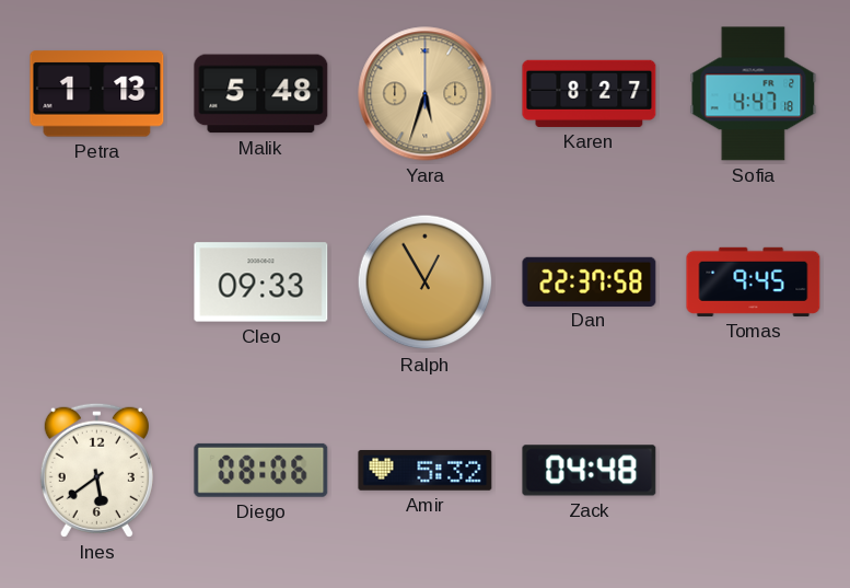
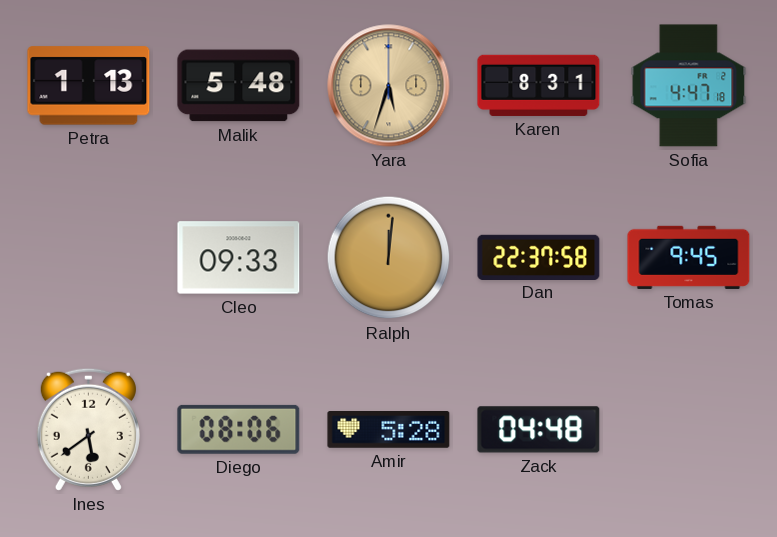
Karen: 8:27 -> 8:31
Ralph: 12:55 -> 12:01
Amir: 5:32 -> 5:28
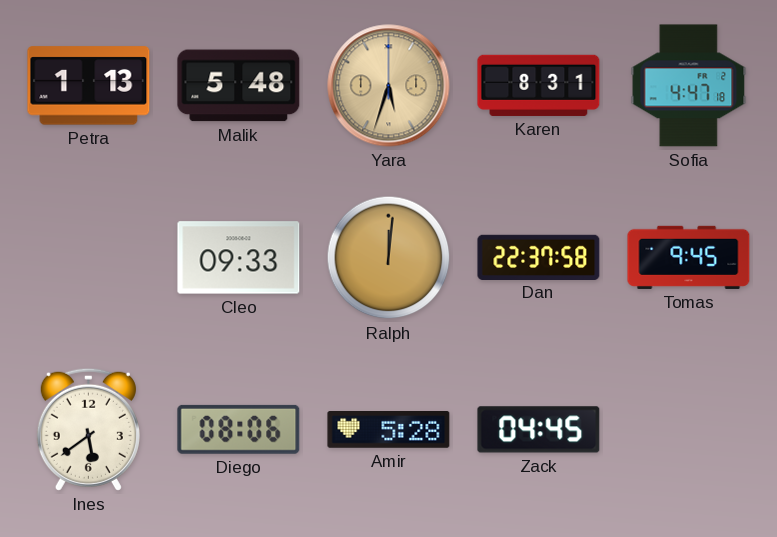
Zack: 04:48 -> 04:45
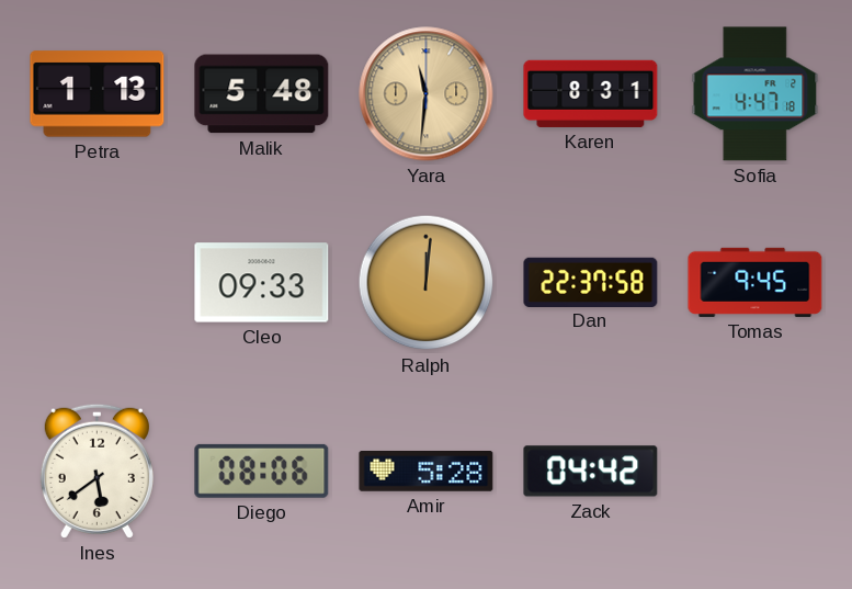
Yara: 5:33 -> 11:31
Zack: 04:45 -> 04:42
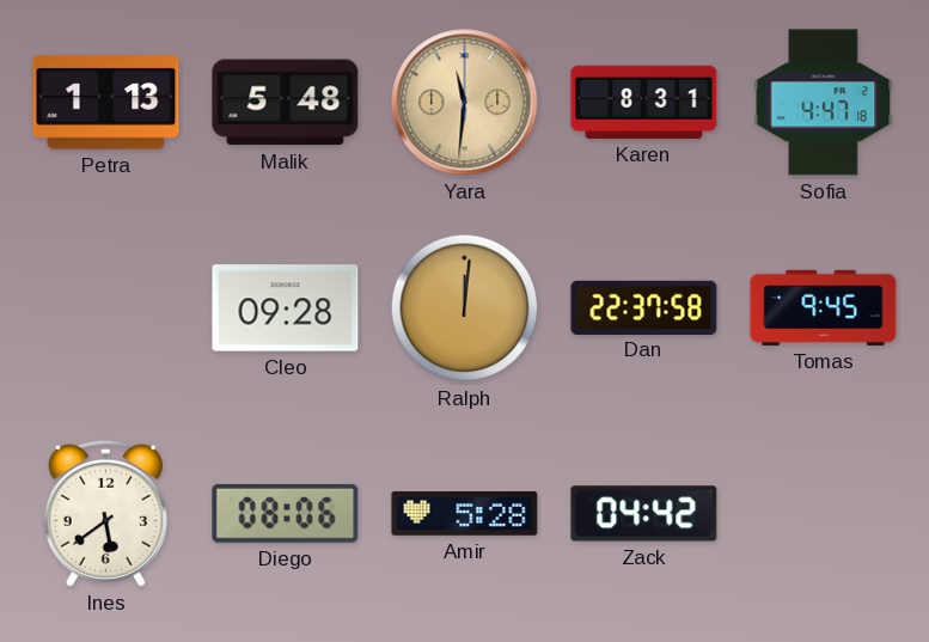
Cleo: 09:33 -> 09:28
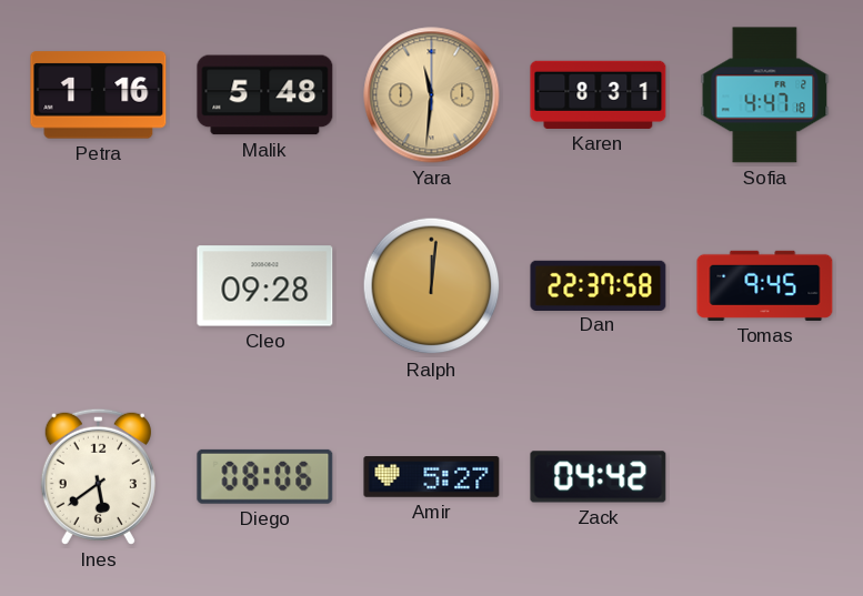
Petra: 1:13 -> 1:16
Amir: 5:28 -> 5:27
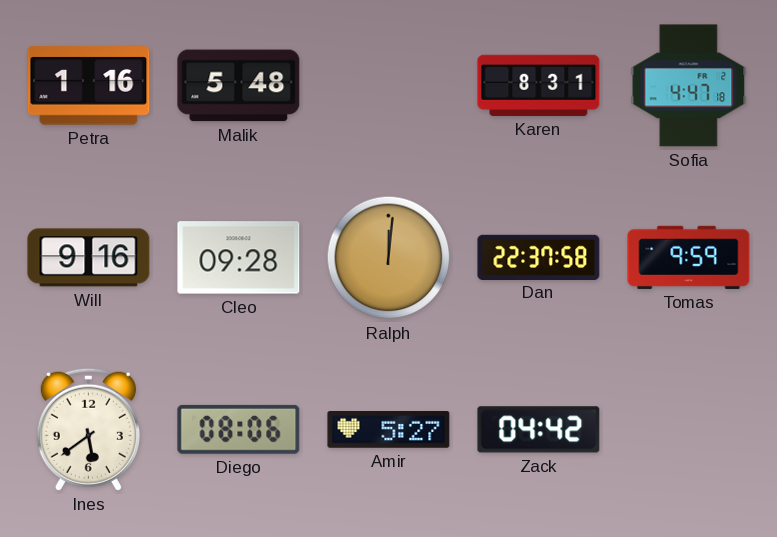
Yara: 11:31 -> none
Will: none -> 9:16
Tomas: 9:45 -> 9:59
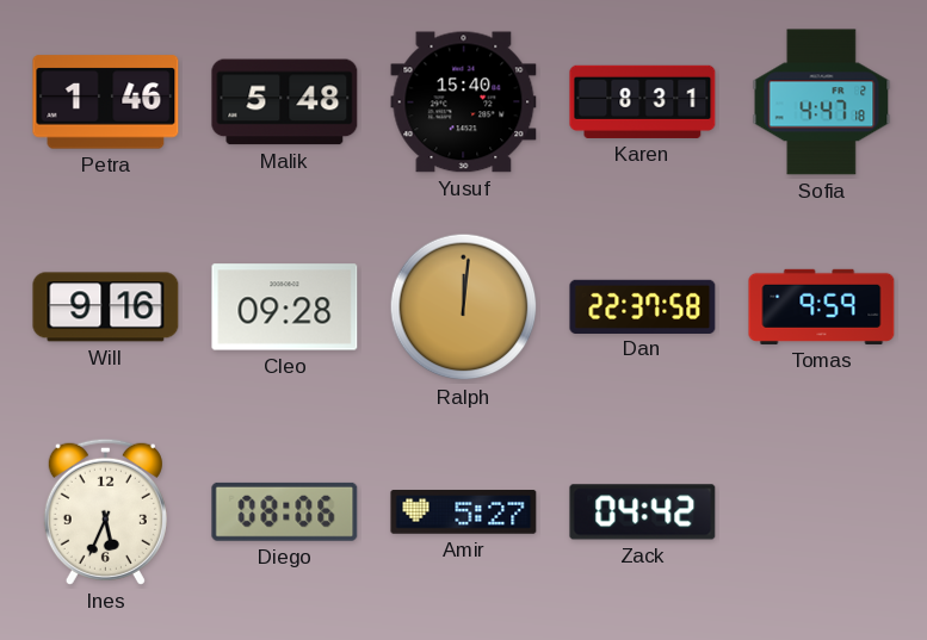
Petra: 1:16 -> 1:46
Yusuf: none -> 15:40
Ines: 5:39 -> 5:34
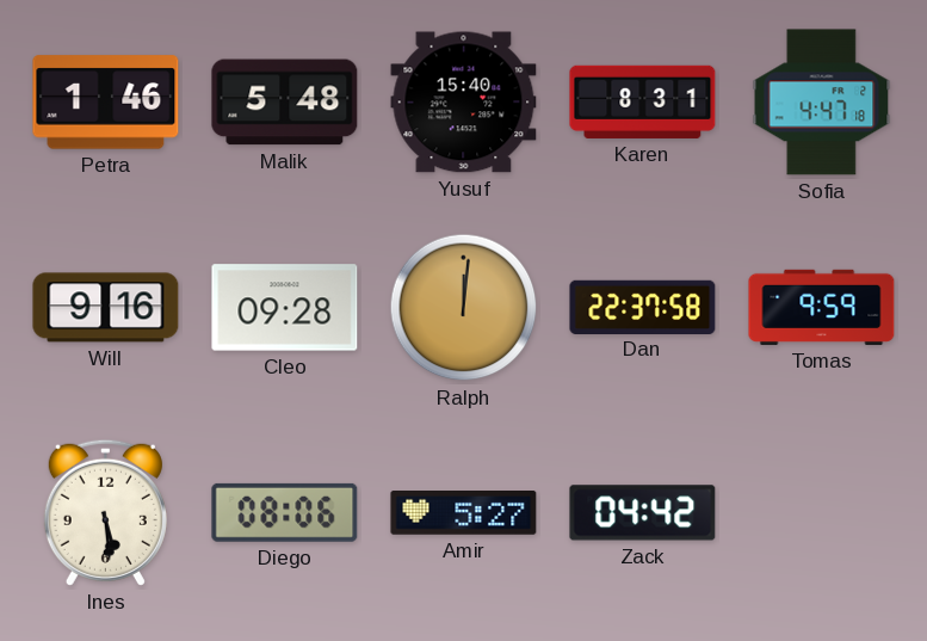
Ines: 5:34 -> 5:29
